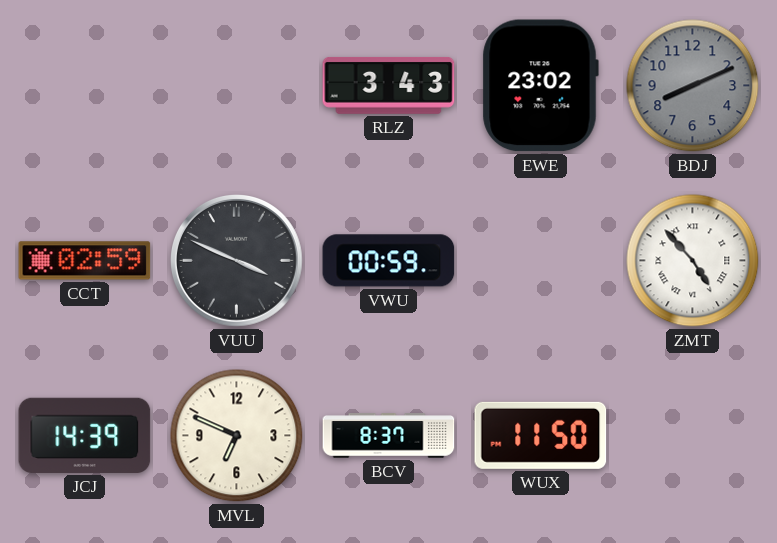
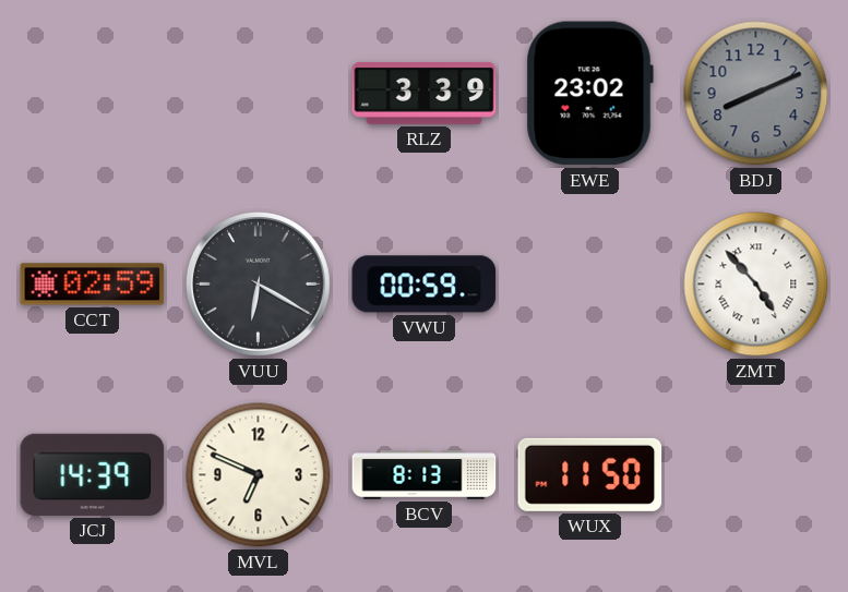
RLZ: 3:43 -> 3:39
VUU: 3:49 -> 6:20
BCV: 8:37 -> 8:13
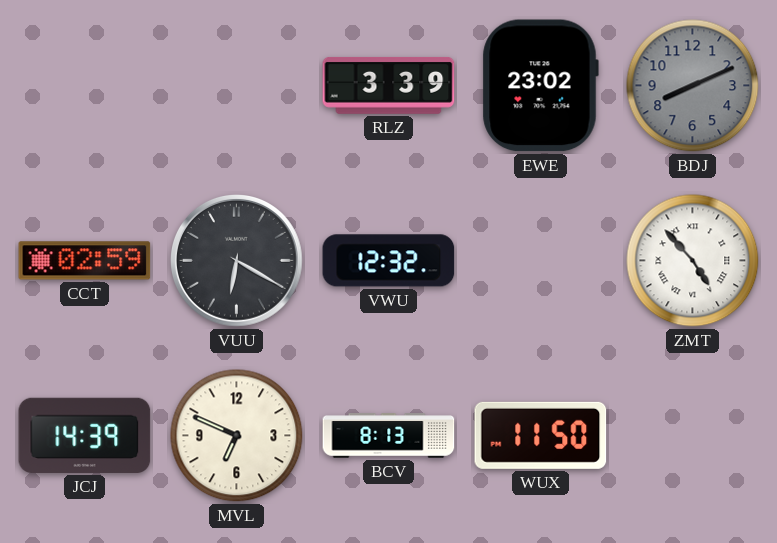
VWU: 00:59 -> 12:32
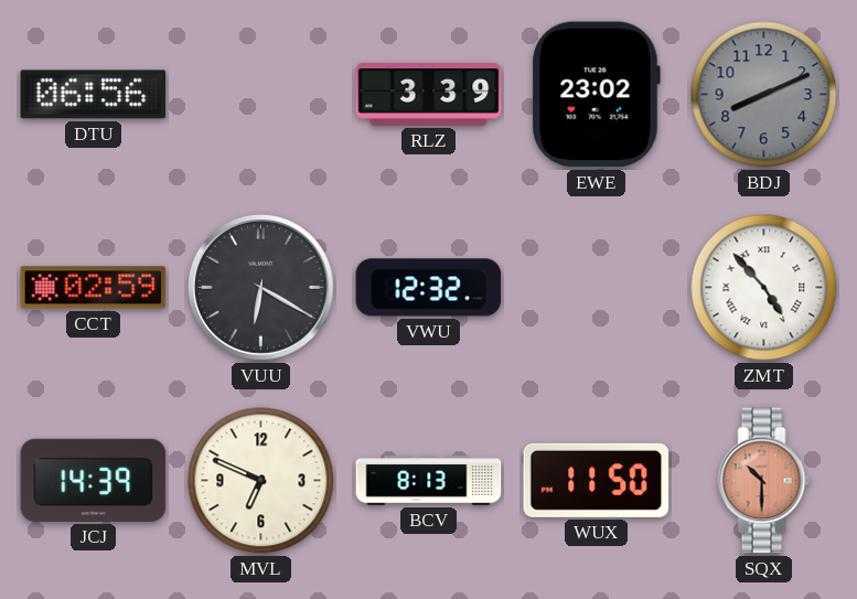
DTU: none -> 06:56
SQX: none -> 10:30
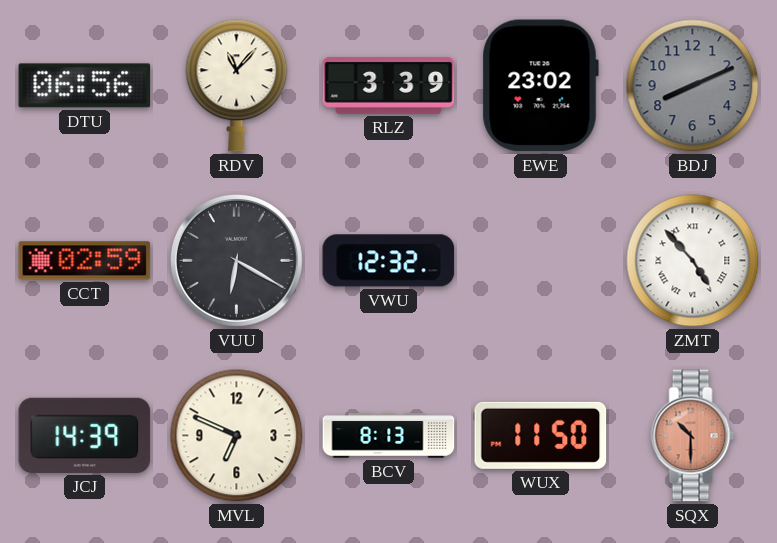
RDV: none -> 11:07
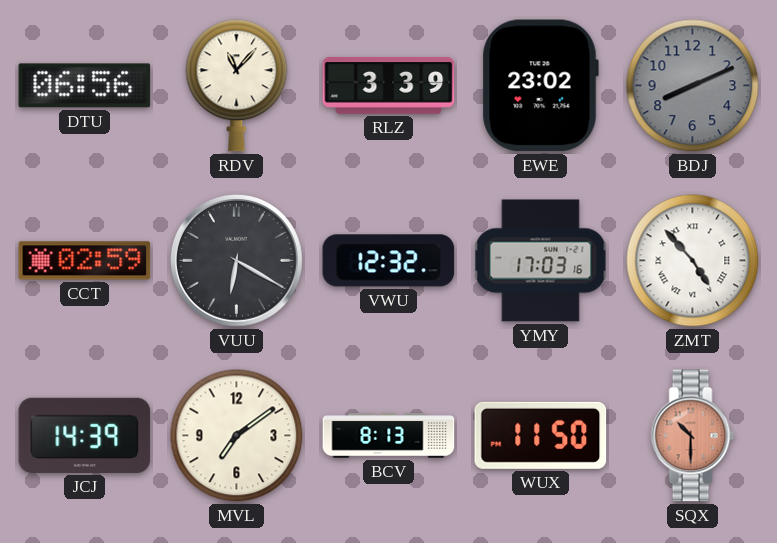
YMY: none -> 17:03
MVL: 6:49 -> 7:09
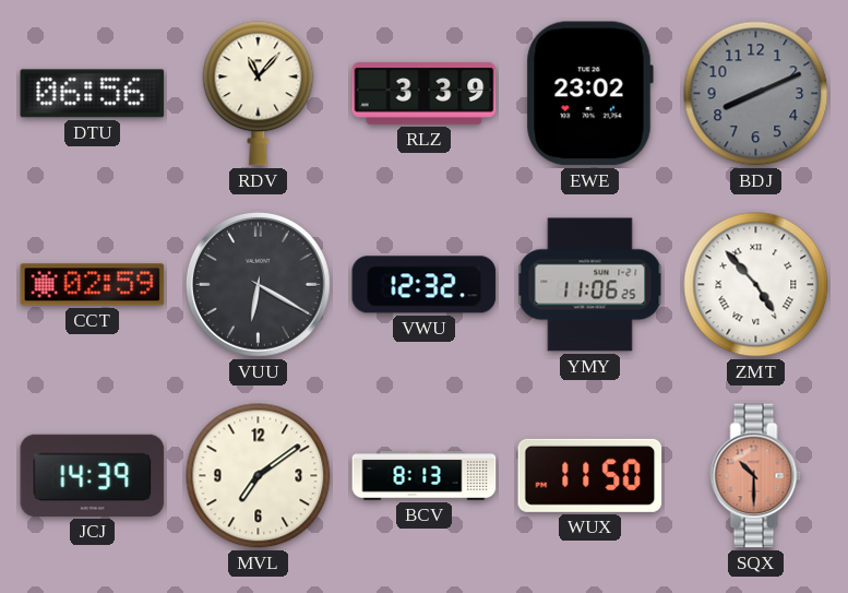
YMY: 17:03 -> 11:06
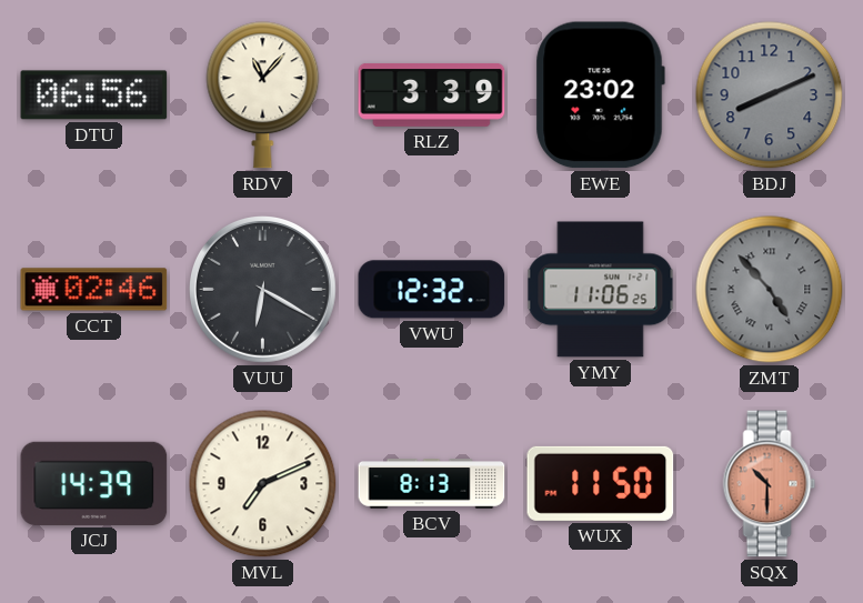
CCT: 02:59 -> 02:46
ZMT dial: white -> grey
MVL: 7:09 -> 7:11
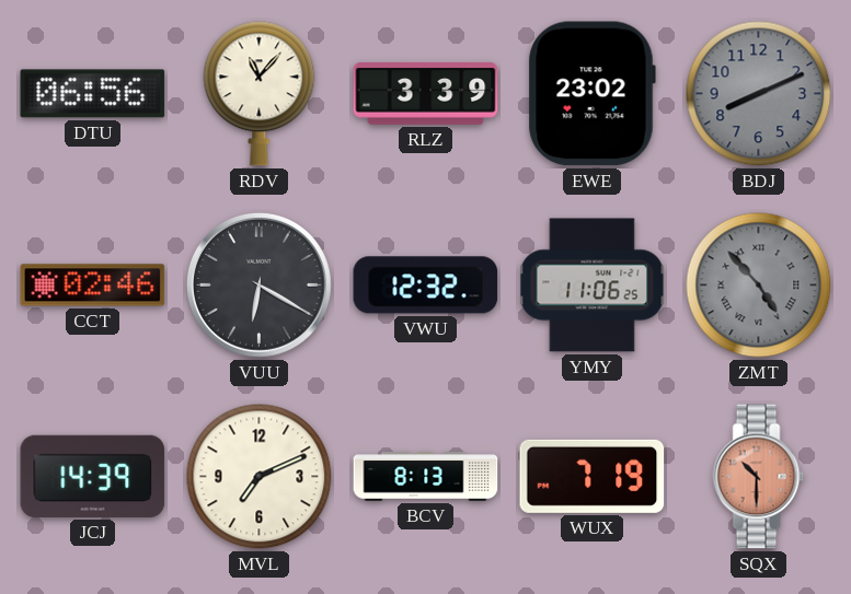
WUX: 11:50 -> 7:19
